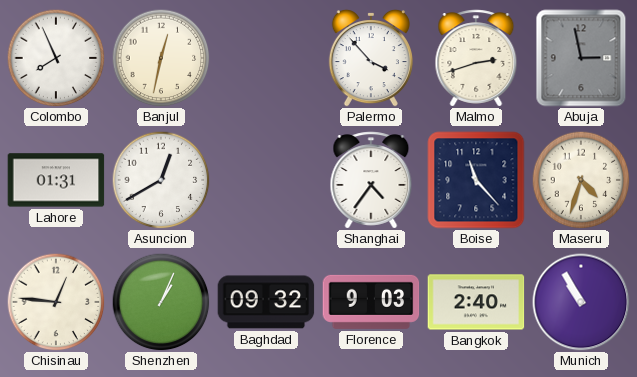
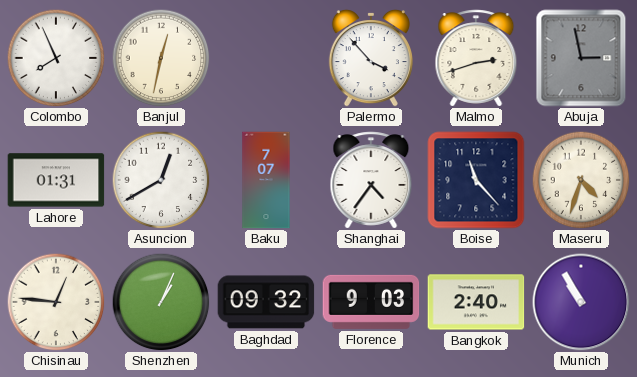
Baku: none -> 7:07
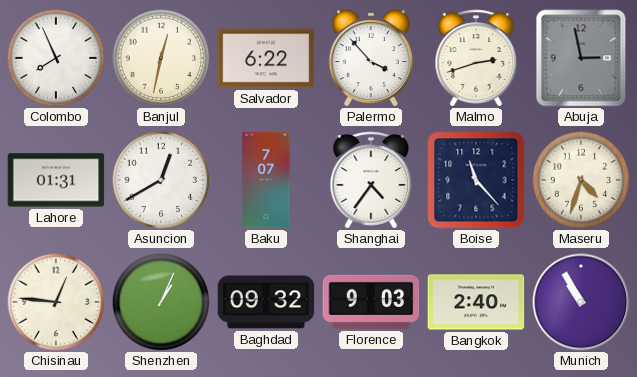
Salvador: none -> 6:22
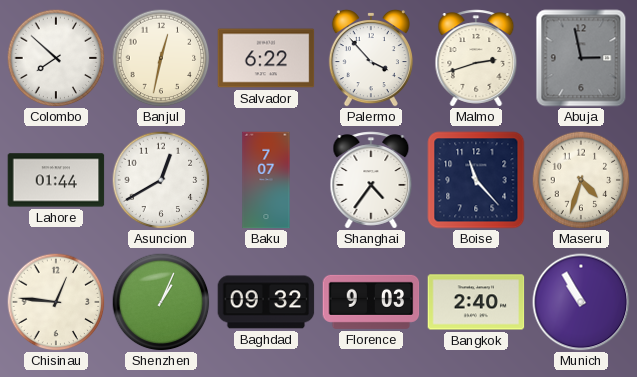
Colombo: 7:56 -> 7:52
Lahore: 01:31 -> 01:44
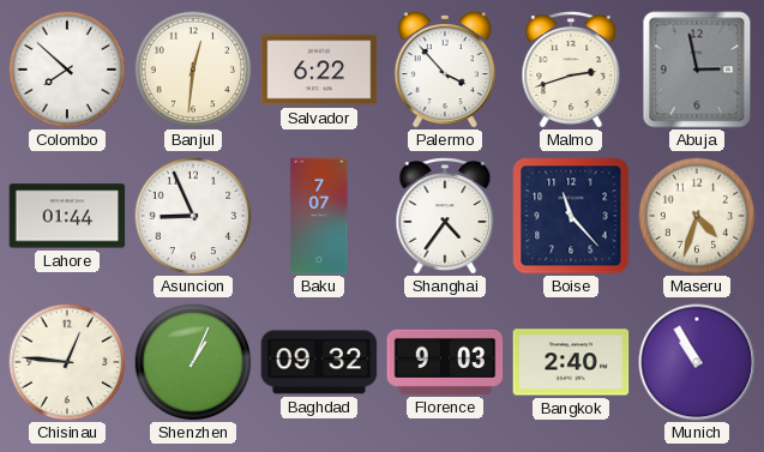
Banjul: 12:32 -> 12:31
Asuncion: 12:40 -> 8:56
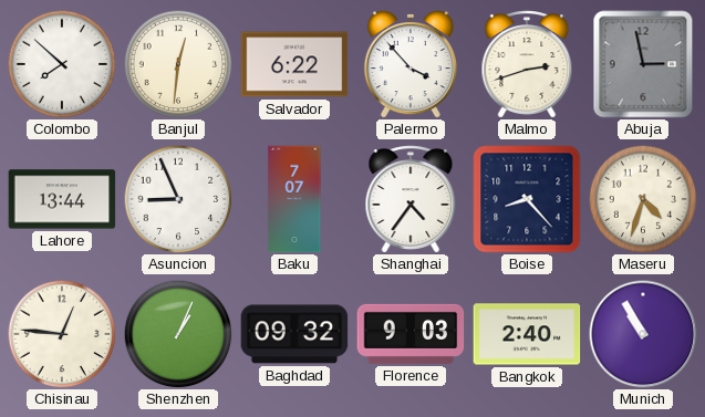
Lahore: 01:44 -> 13:44
Boise: 11:23 -> 8:23
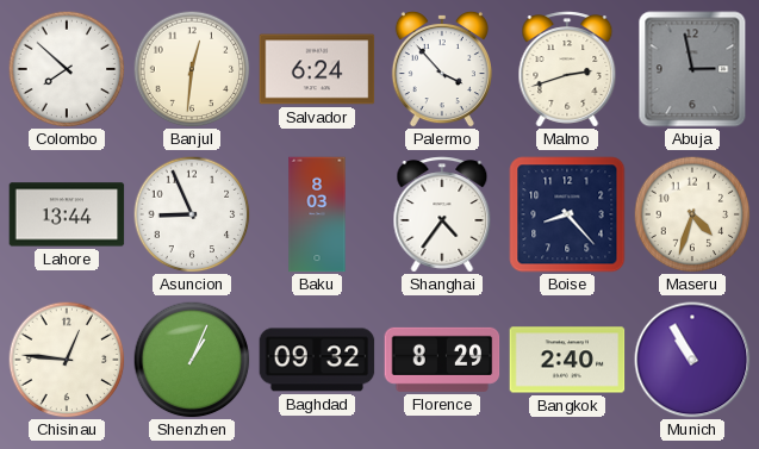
Salvador: 6:22 -> 6:24
Baku: 7:07 -> 8:03
Florence: 9:03 -> 8:29
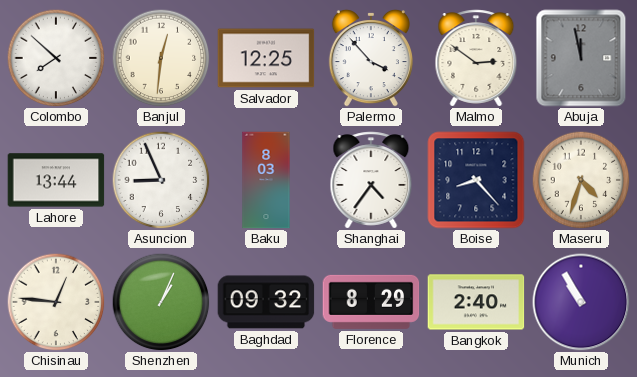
Salvador: 6:24 -> 12:25
Malmo: 2:42 -> 2:51
Abuja: 2:58 -> 11:58
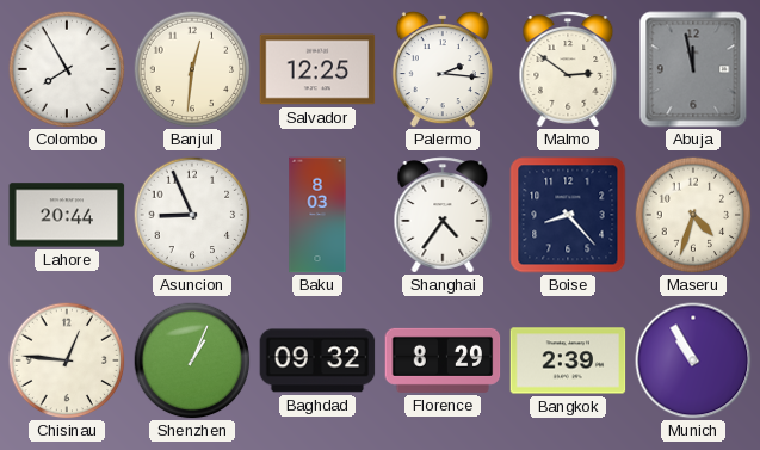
Colombo: 7:52 -> 7:55
Palermo: 3:53 -> 2:16
Lahore: 13:44 -> 20:44
Bangkok: 2:40 -> 2:39
